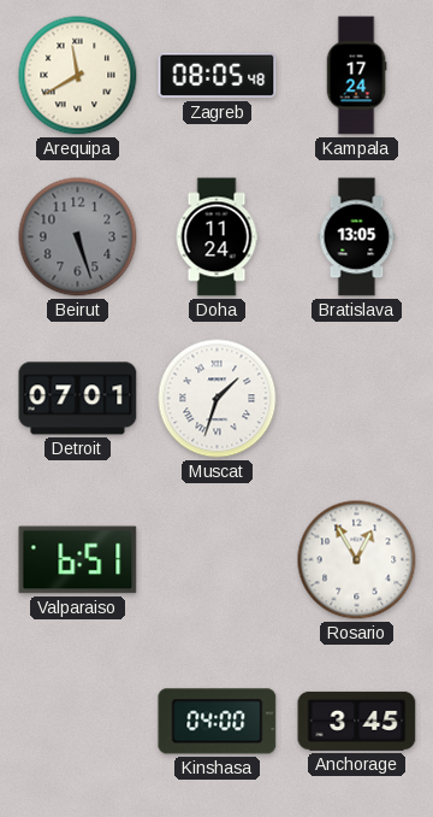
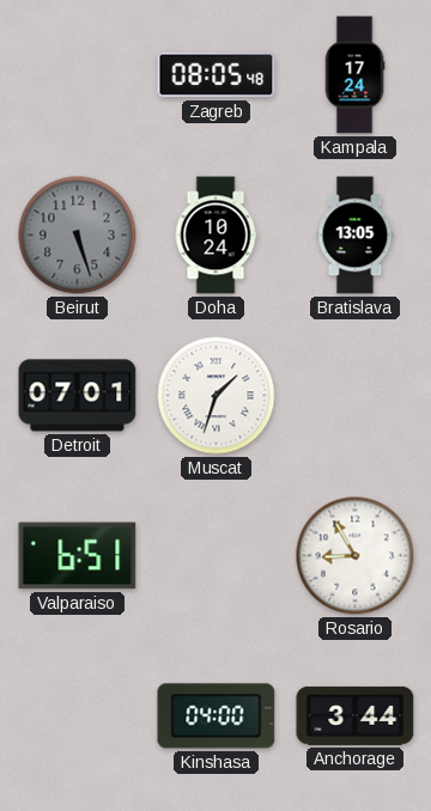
Arequipa: 11:40 -> none
Doha: 11:24 -> 10:24
Rosario: 12:55 -> 8:55
Anchorage: 3:45 -> 3:44
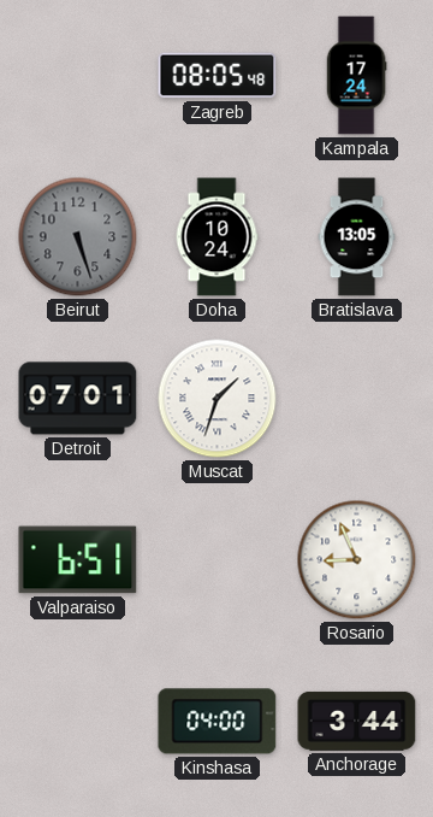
Rosario: 8:55 -> 8:56
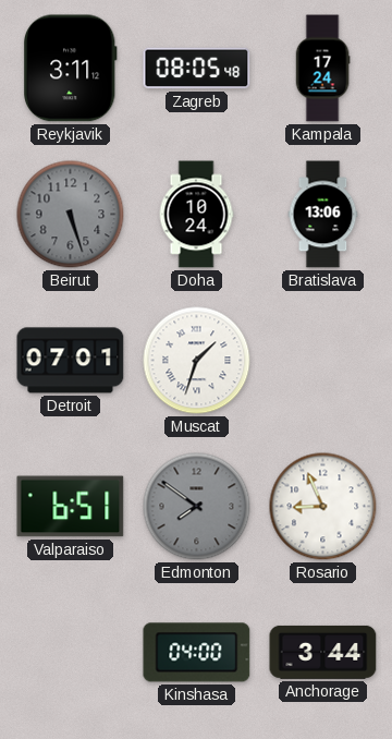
Reykjavik: none -> 3:11
Bratislava: 13:05 -> 13:06
Edmonton: none -> 7:51
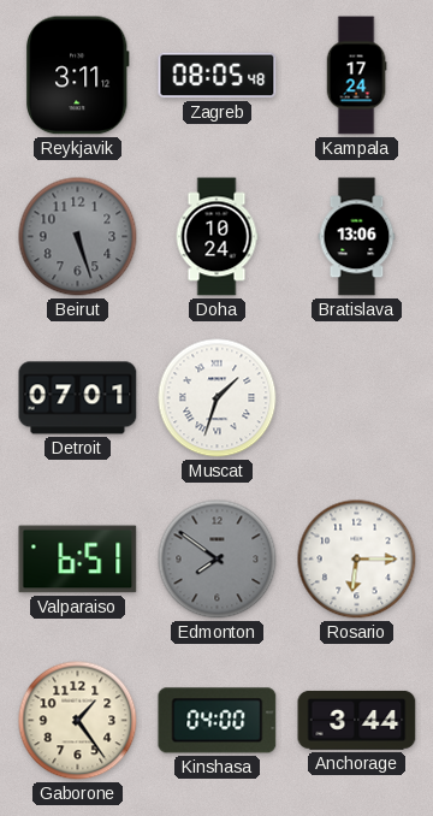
Rosario: 8:56 -> 6:15
Gaborone: none -> 1:24
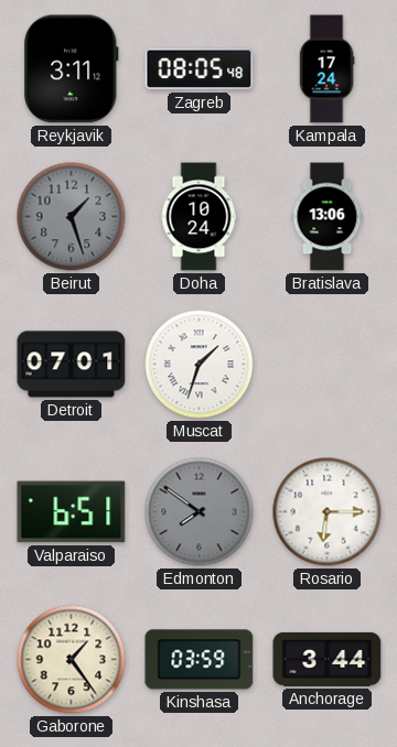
Beirut: 5:27 -> 1:27
Kinshasa: 04:00 -> 03:59
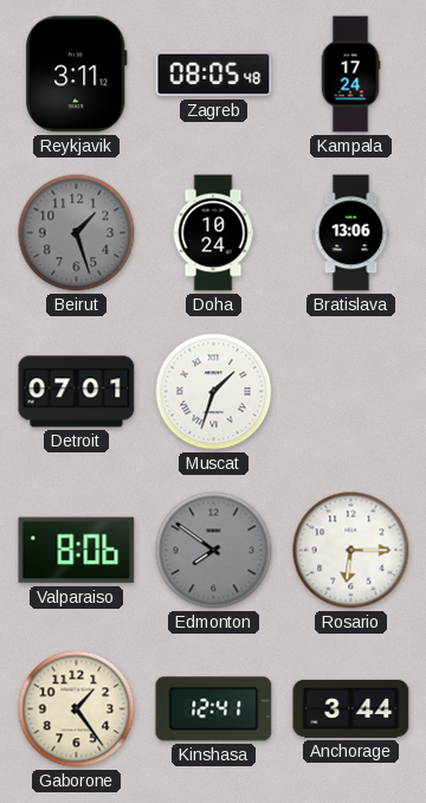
Valparaiso: 6:51 -> 8:06
Kinshasa: 03:59 -> 12:41
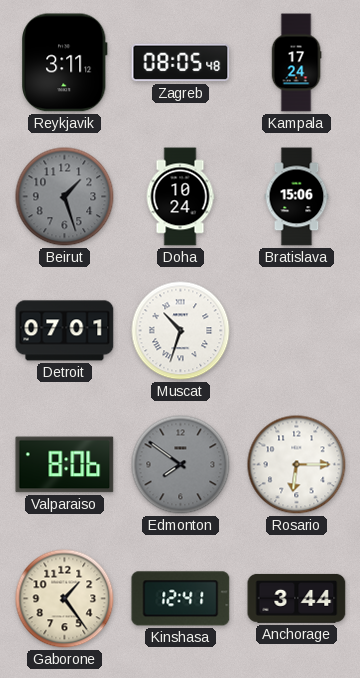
Bratislava: 13:06 -> 15:06
Muscat: 1:33 -> 10:33
